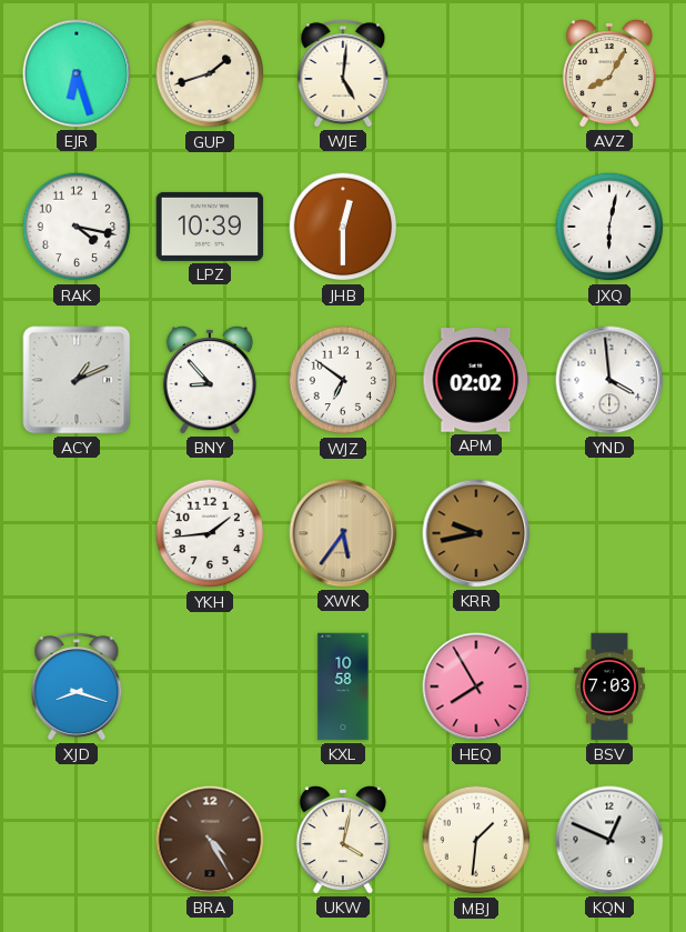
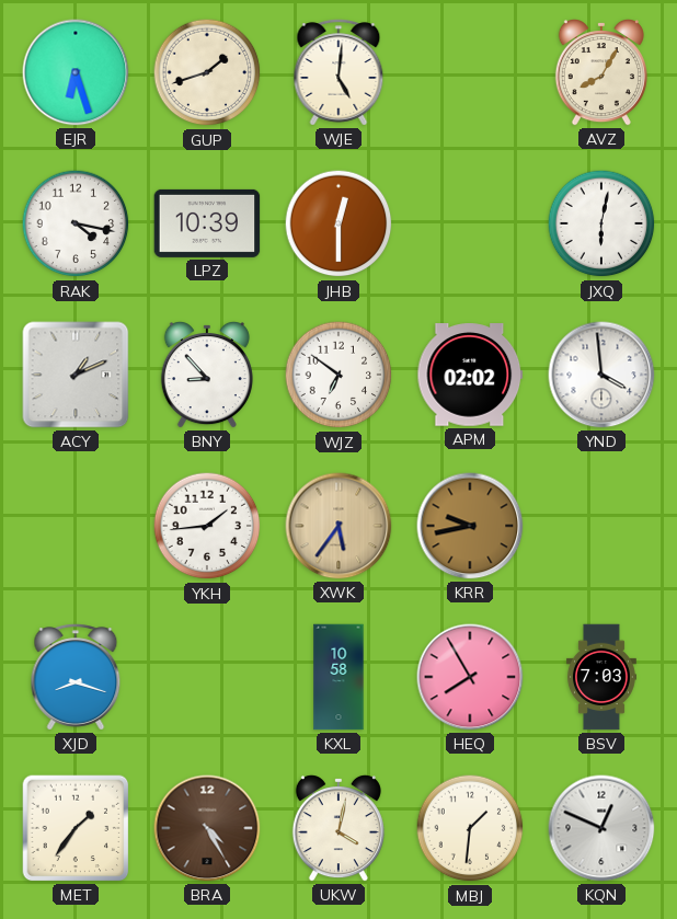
MET: none -> 1:36
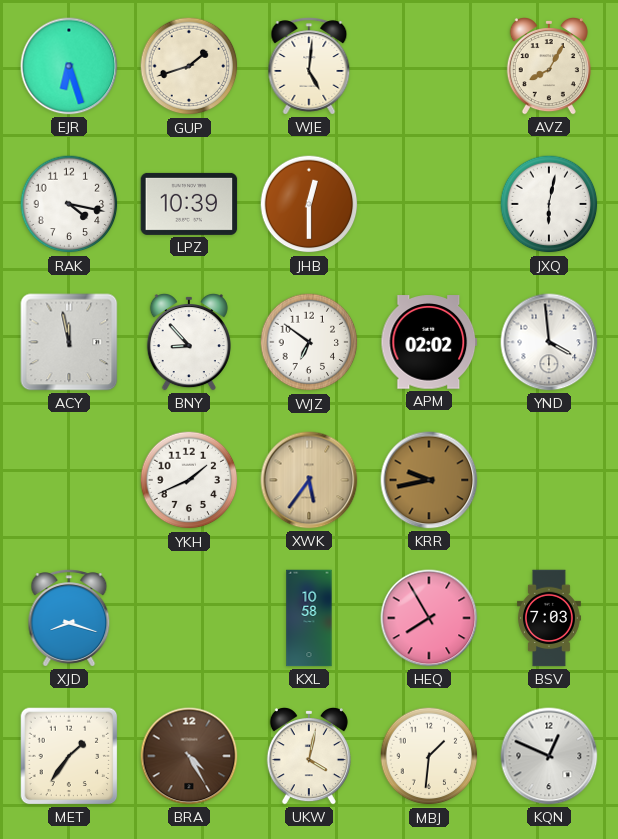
ACY: 1:11 -> 11:58
YKH: 1:44 -> 1:41
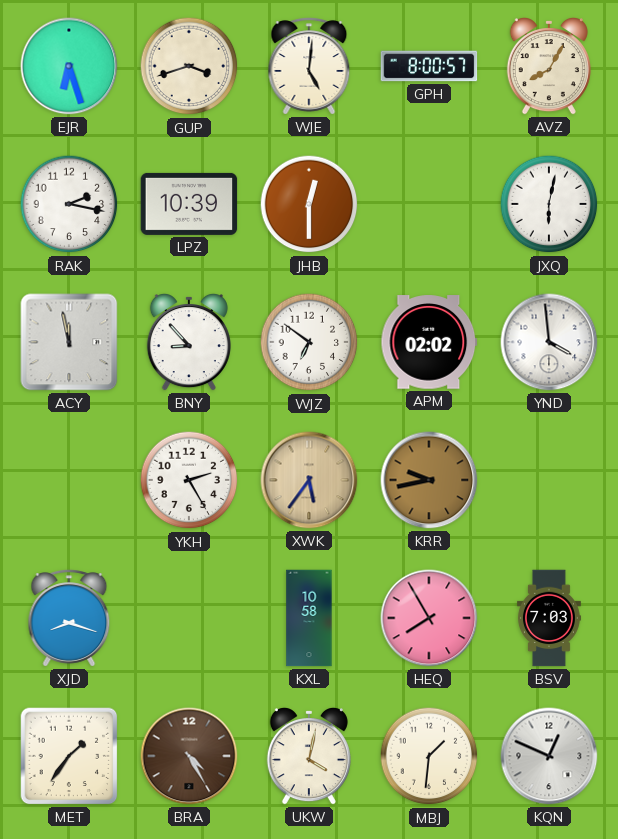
GUP: 1:42 -> 3:42
GPH: none -> 8:00
RAK: 4:17 -> 2:17
YKH: 1:41 -> 2:25
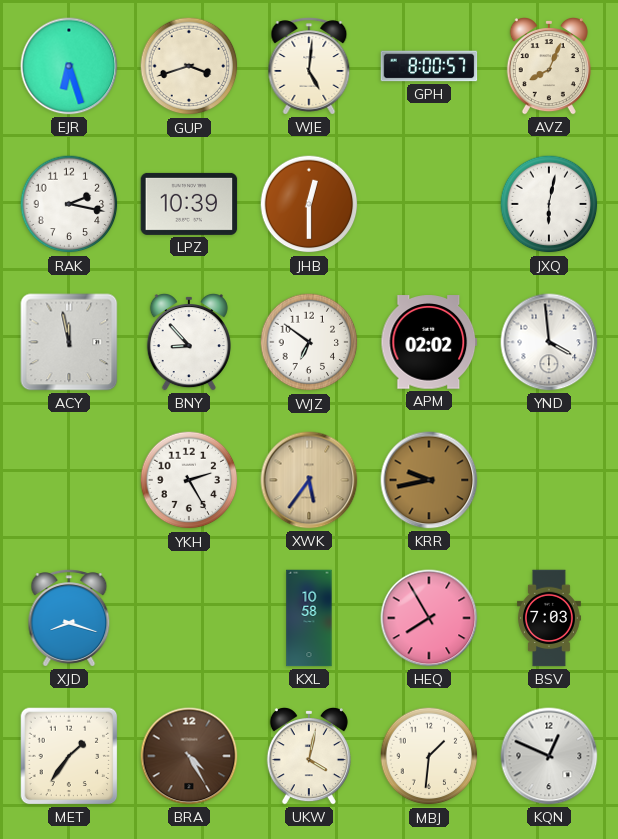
AVZ: 8:05 -> 8:04
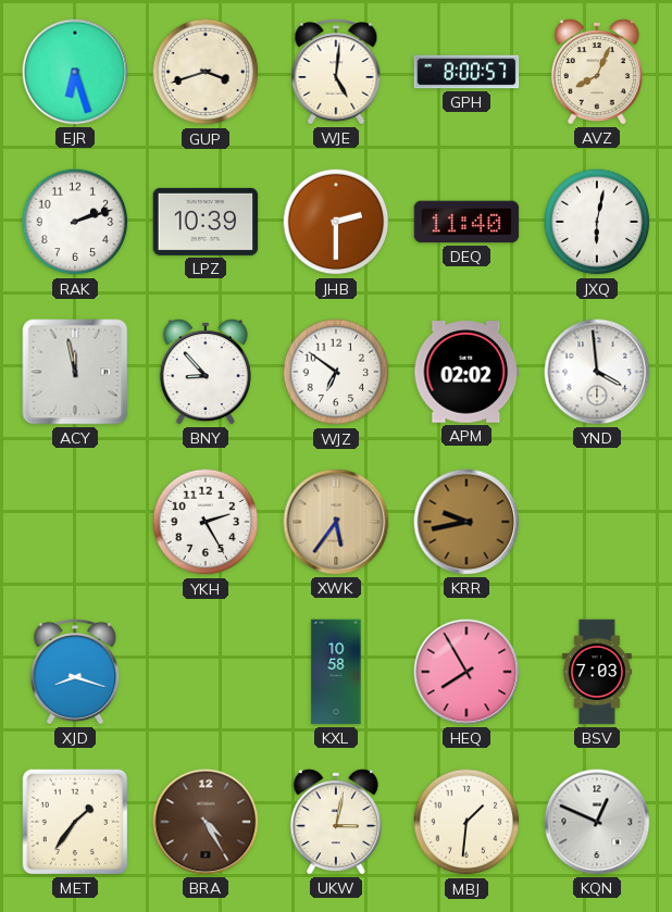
RAK: 2:17 -> 2:12
JHB: 12:30 -> 2:30
DEQ: none -> 11:40
UKW: 4:02 -> 3:02
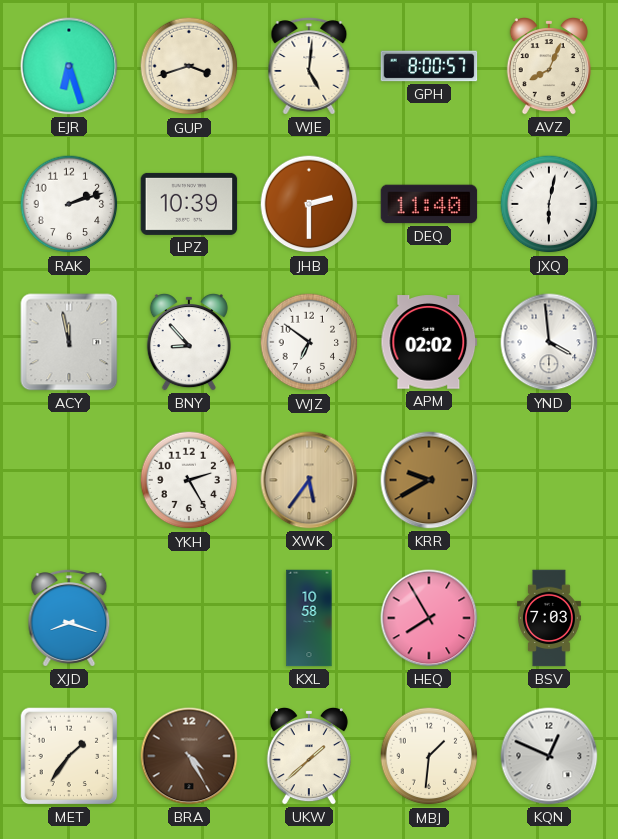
KRR: 9:43 -> 9:40
UKW: 3:02 -> 1:38
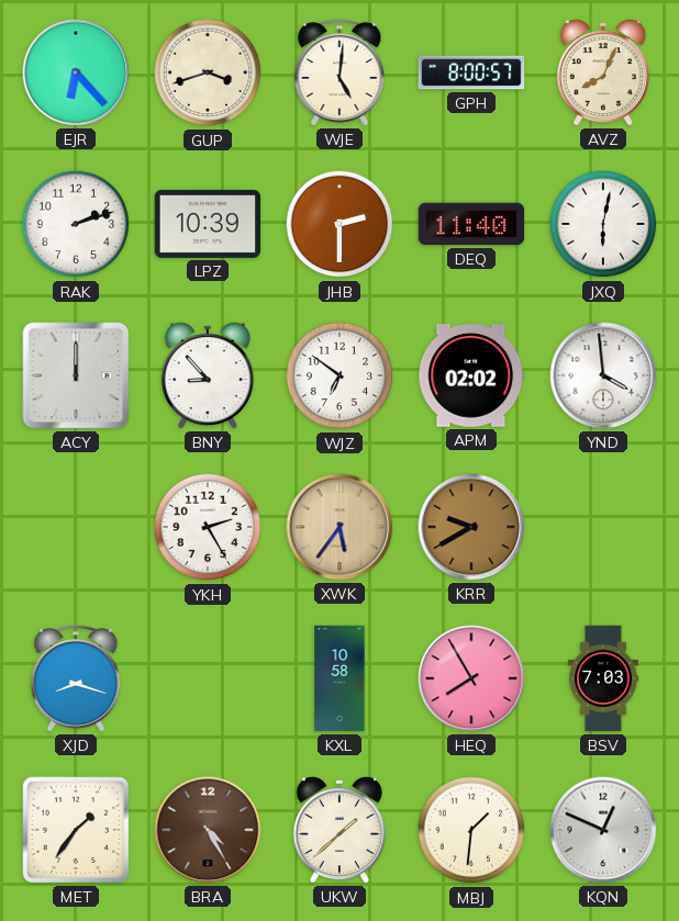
EJR: 6:27 -> 6:23
ACY: 11:58 -> 12:00
